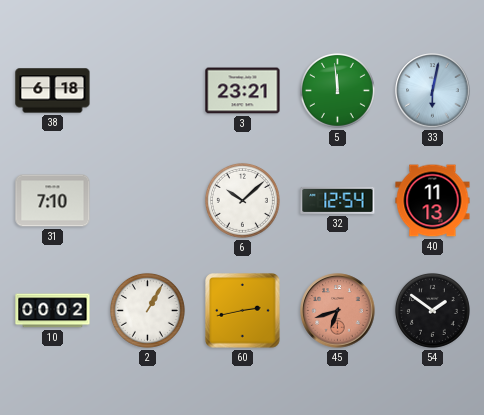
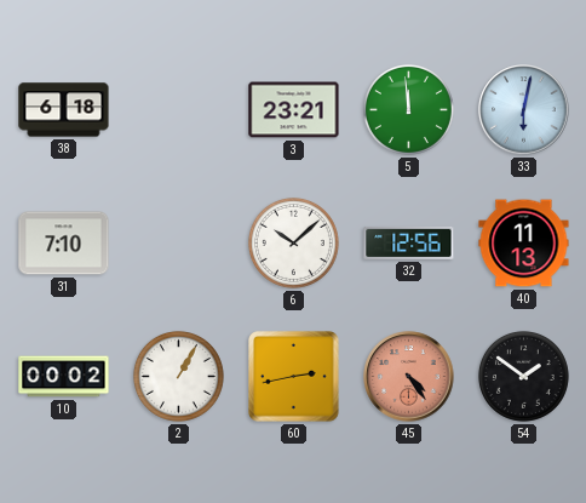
32: 12:54 -> 12:56
45: 6:42 -> 4:24
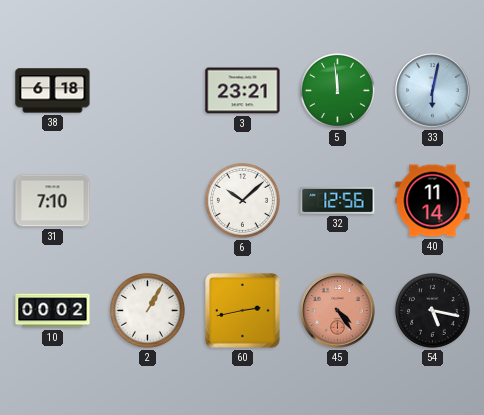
40: 11:13 -> 11:14
54: 1:51 -> 5:17
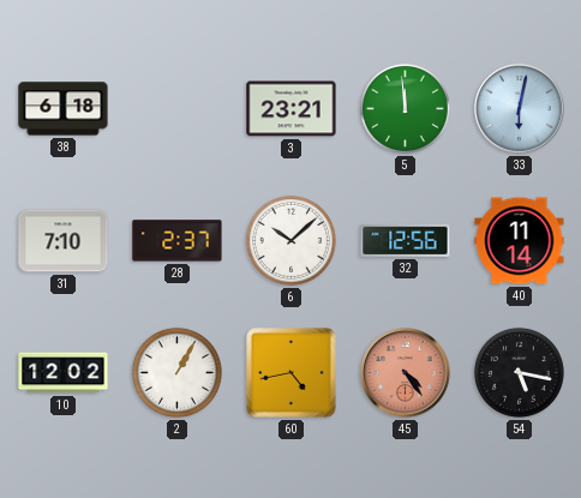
28: none -> 2:37
10: 00:02 -> 12:02
60: 2:43 -> 4:43
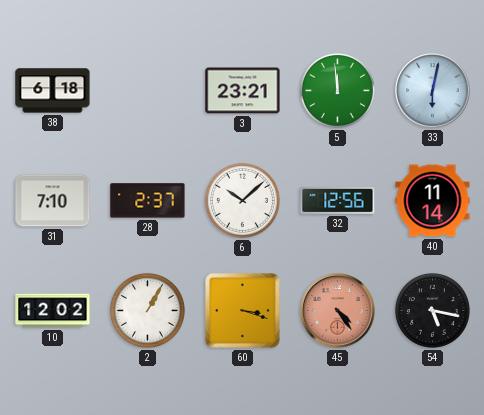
60: 4:43 -> 3:18
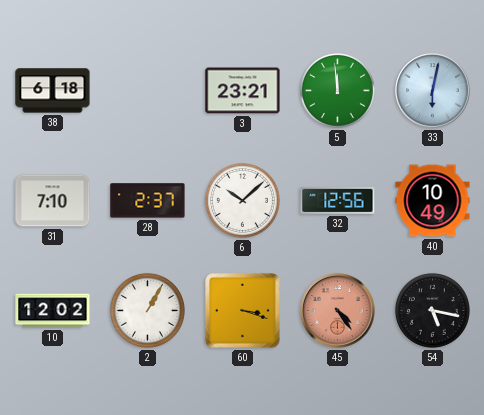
40: 11:14 -> 10:49
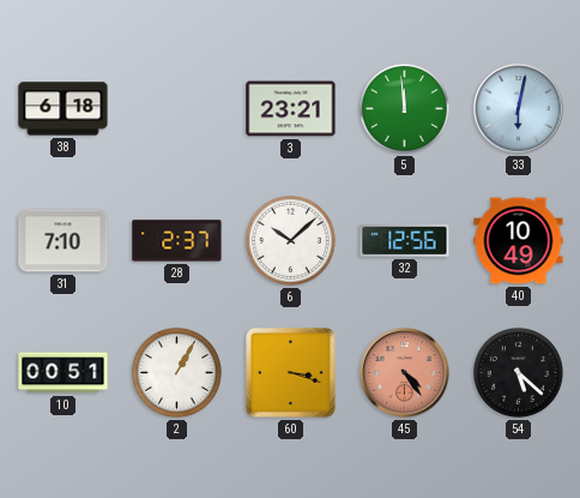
10: 12:02 -> 00:51
54: 5:17 -> 5:22
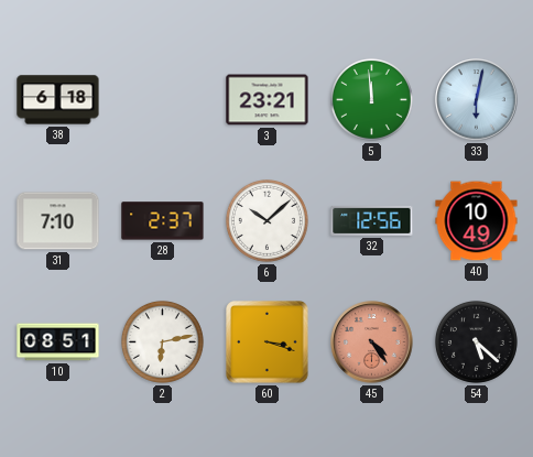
10: 00:51 -> 08:51
2: 1:05 -> 6:13
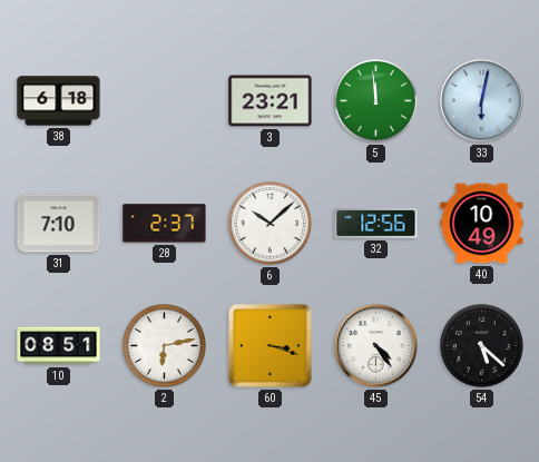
45 dial: salmon -> white
